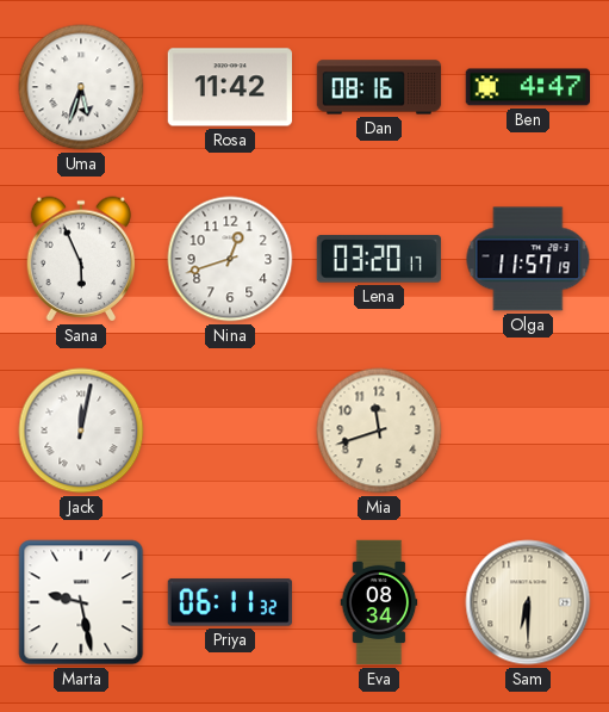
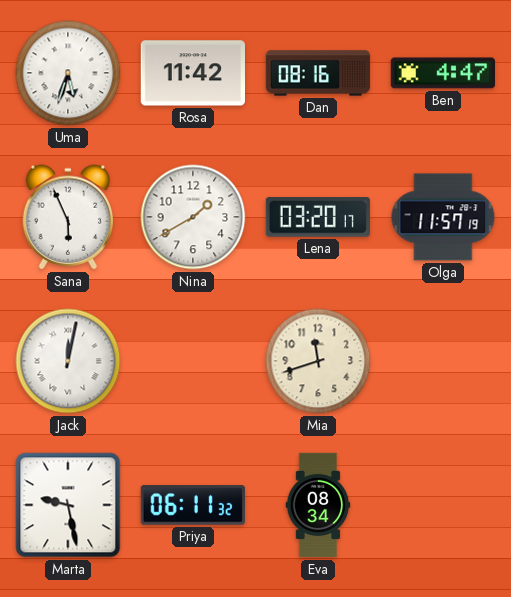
Nina: 12:42 -> 1:40
Sam: 6:30 -> none
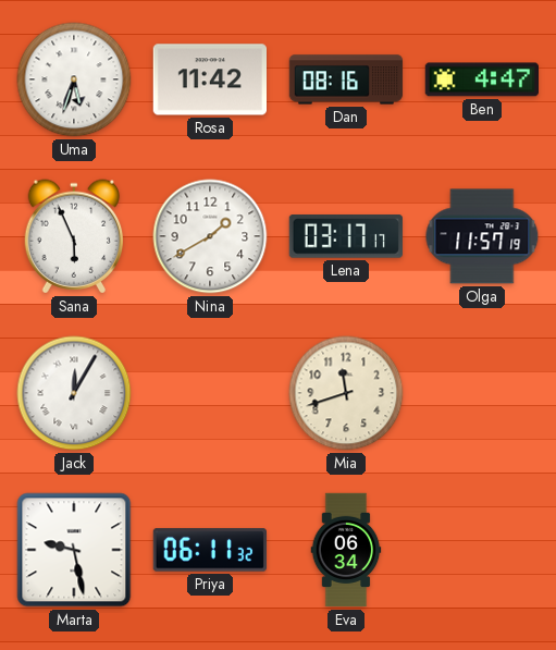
Lena: 03:20 -> 03:17
Jack: 12:02 -> 12:05
Eva: 08:34 -> 06:34
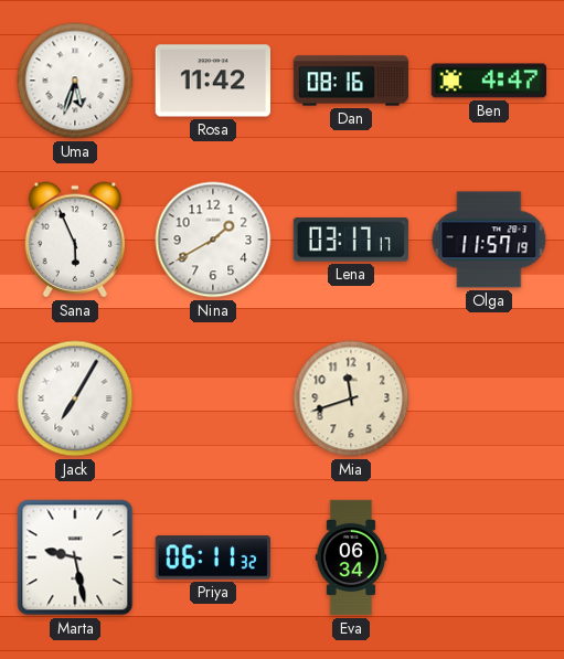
Jack: 12:05 -> 7:05
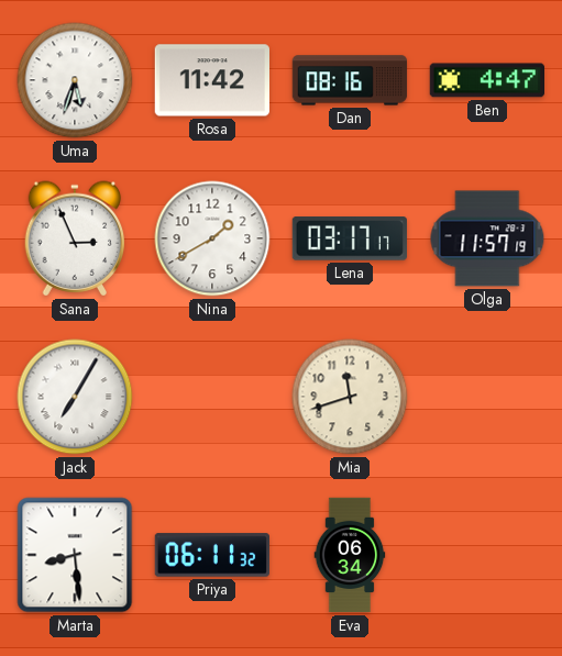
Sana: 5:56 -> 2:56
Marta: 9:28 -> 8:29
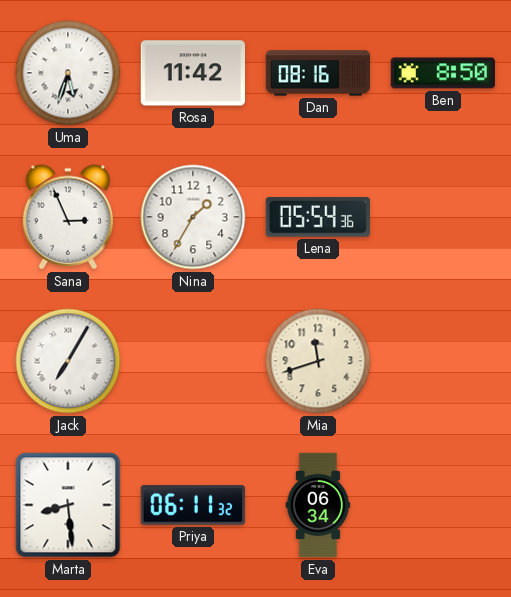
Ben: 4:47 -> 8:50
Nina: 1:40 -> 1:35
Lena: 03:17 -> 05:54
Olga: 11:57 -> none
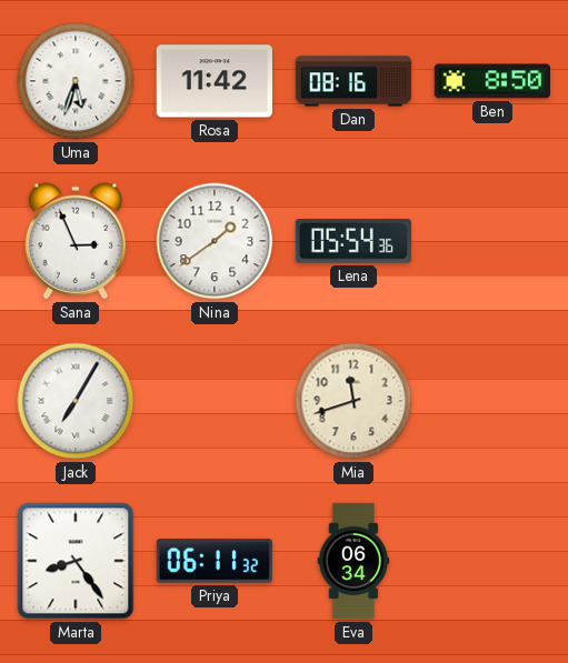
Nina: 1:35 -> 1:39
Marta: 8:29 -> 8:24
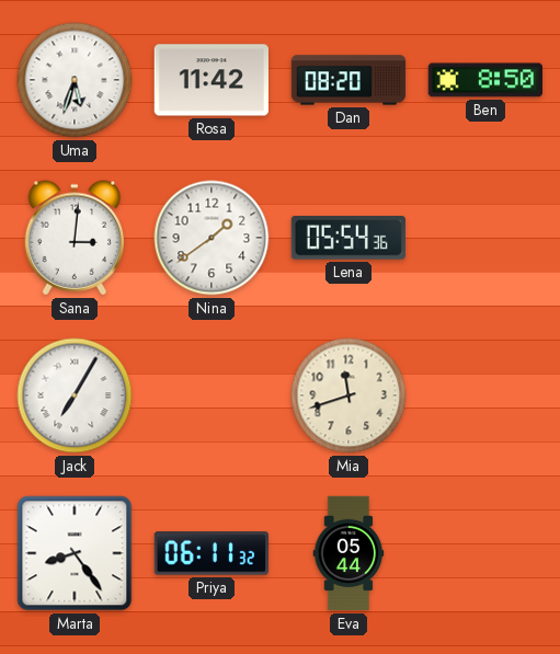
Dan: 08:16 -> 08:20
Sana: 2:56 -> 3:01
Eva: 06:34 -> 05:44
